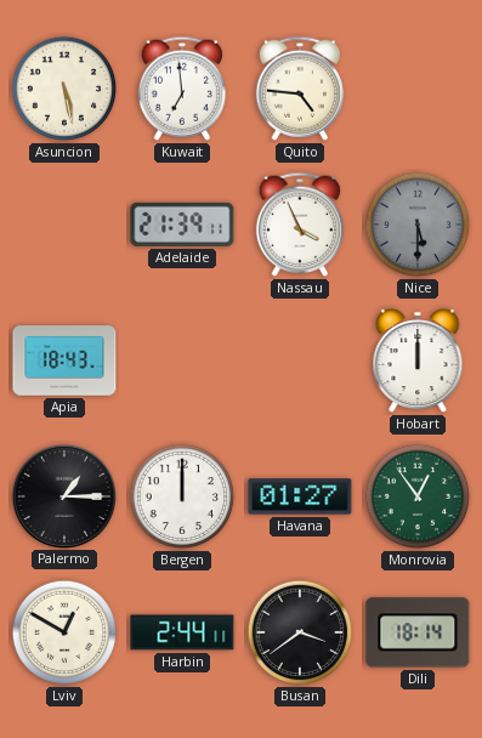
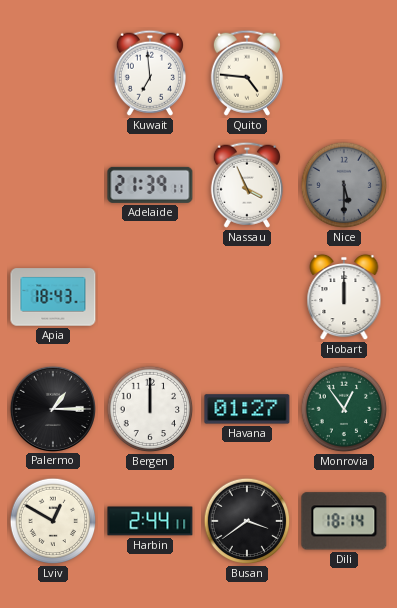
Asuncion: 5:28 -> none
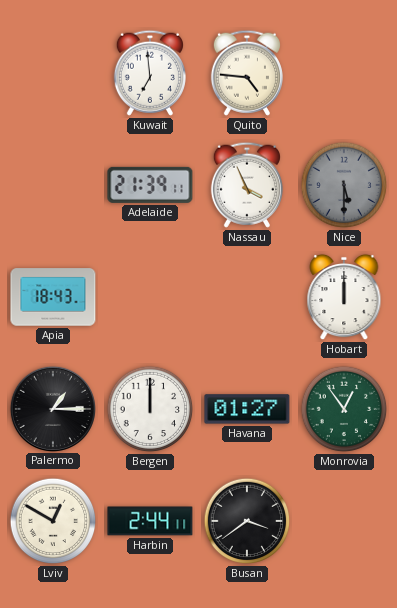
Dili: 18:14 -> none
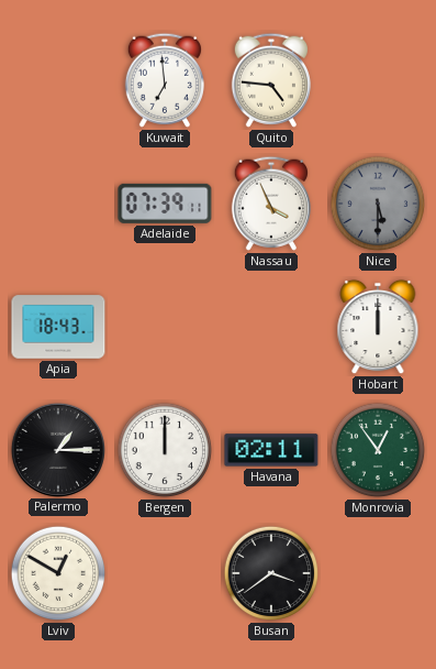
Adelaide: 21:39 -> 07:39
Havana: 01:27 -> 02:11
Harbin: 2:44 -> none
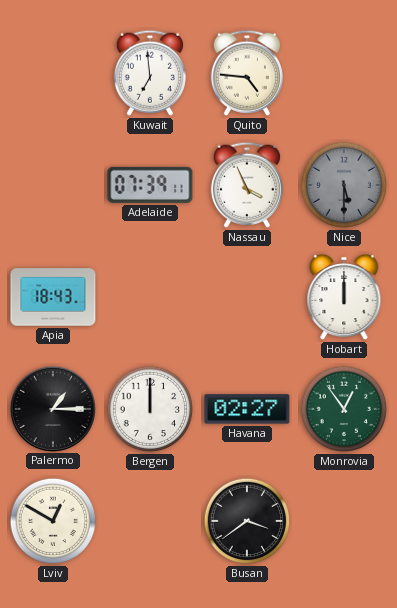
Havana: 02:11 -> 02:27
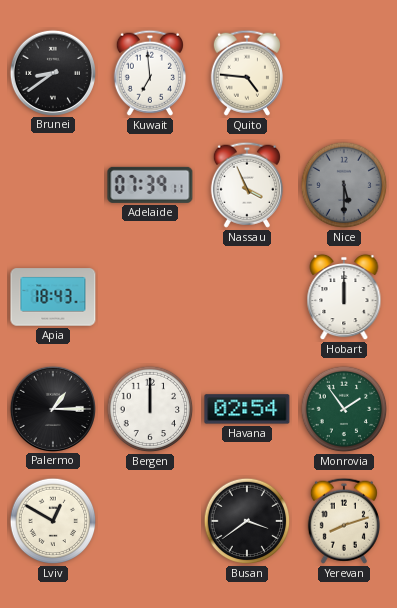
Brunei: none -> 8:39
Havana: 02:27 -> 02:54
Monrovia: 12:54 -> 1:54
Yerevan: none -> 8:12
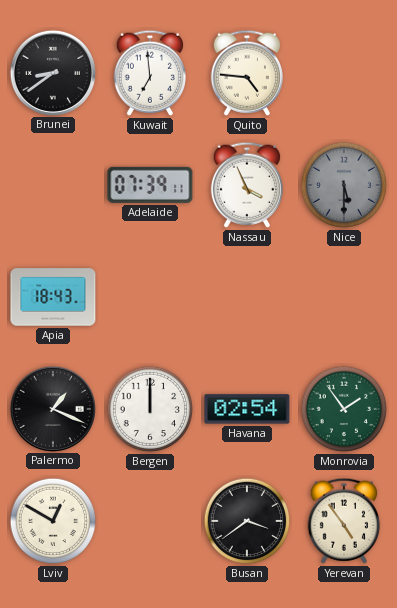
Hobart: 12:00 -> none
Palermo: 1:15 -> 1:19
Yerevan: 8:12 -> 4:54
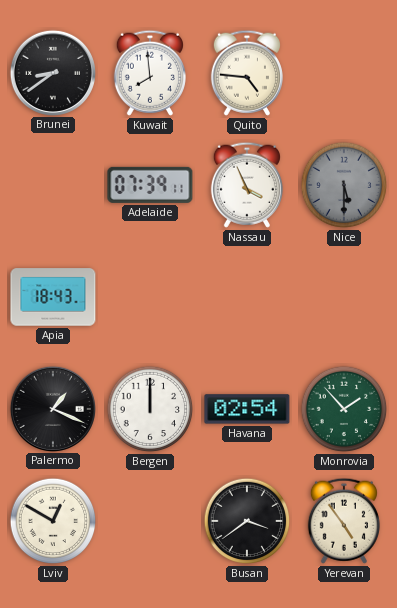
Kuwait: 6:59 -> 7:59
Monrovia: 1:54 -> 1:53
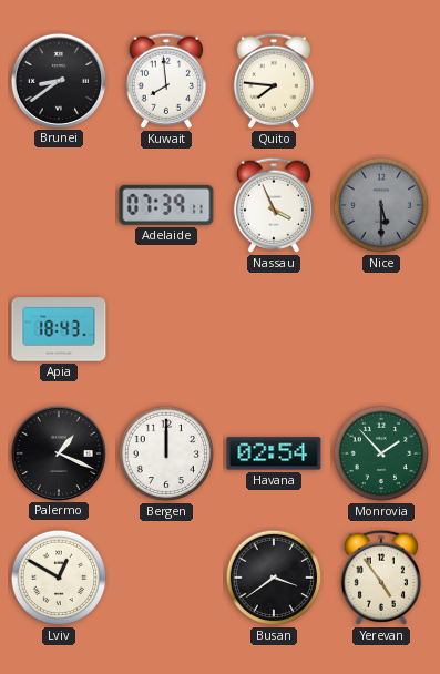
Quito: 4:46 -> 7:46
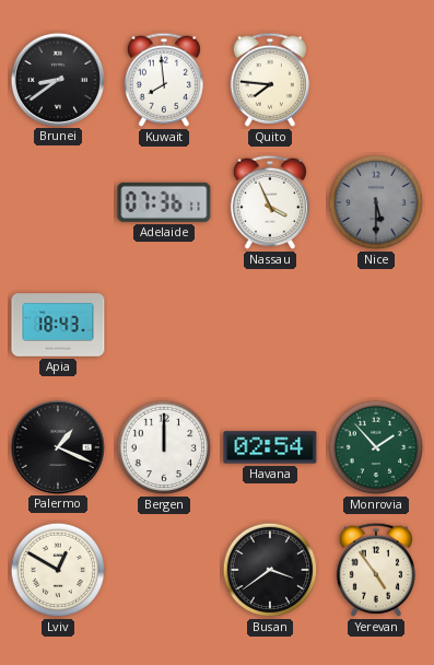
Adelaide: 07:39 -> 07:36
